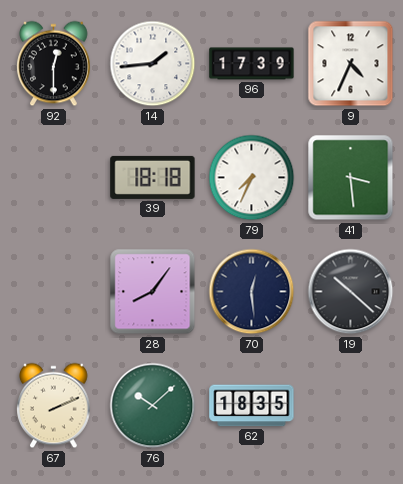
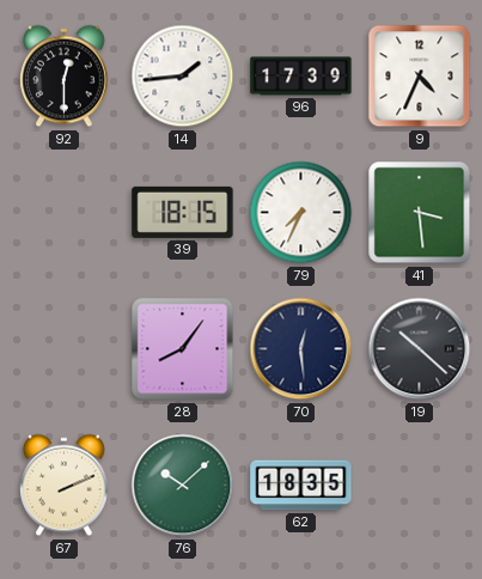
39: 18:18 -> 18:15
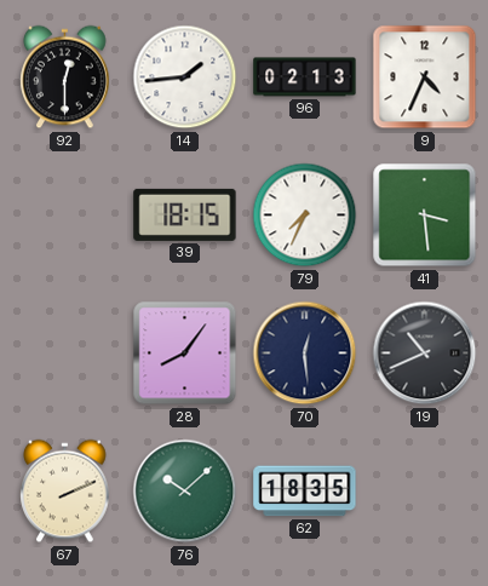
96: 17:39 -> 02:13
19: 10:22 -> 10:41
